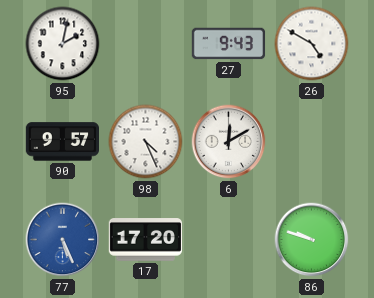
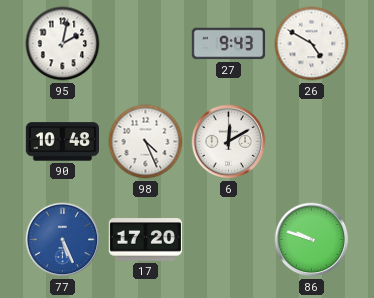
90: 9:57 -> 10:48
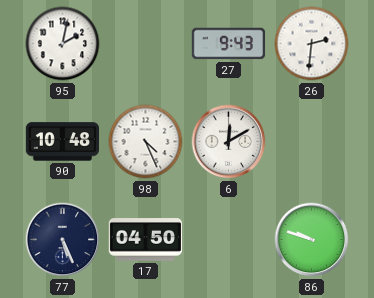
26: 4:50 -> 2:31
77 dial: blue -> navy
17: 17:20 -> 04:50
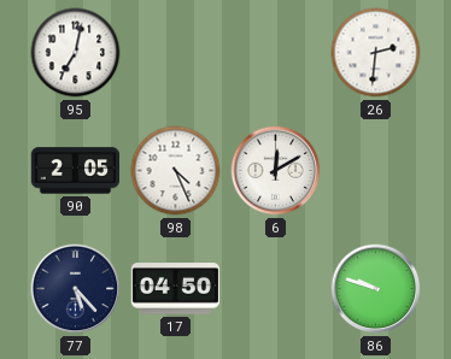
95: 2:02 -> 7:02
27: 9:43 -> none
90: 10:48 -> 2:05
77: 5:26 -> 5:23
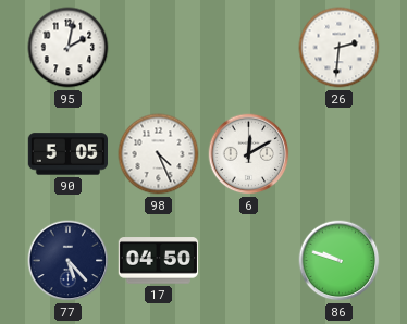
95: 7:02 -> 2:02
90: 2:05 -> 5:05
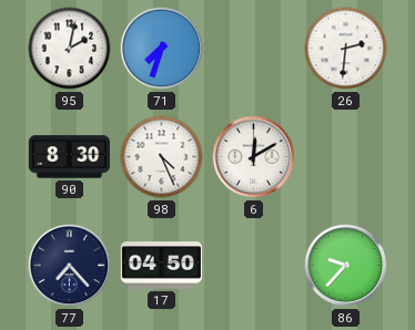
71: none -> 7:33
90: 5:05 -> 8:30
77: 5:23 -> 7:23
86: 9:48 -> 9:37
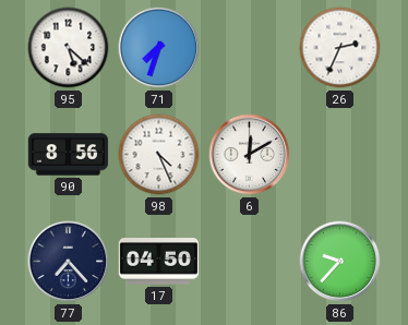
95: 2:02 -> 5:22
26: 2:31 -> 2:34
90: 8:30 -> 8:56
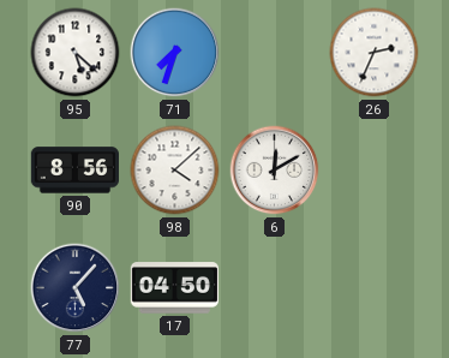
98: 4:26 -> 4:08
77: 7:23 -> 5:07
86: 9:37 -> none
